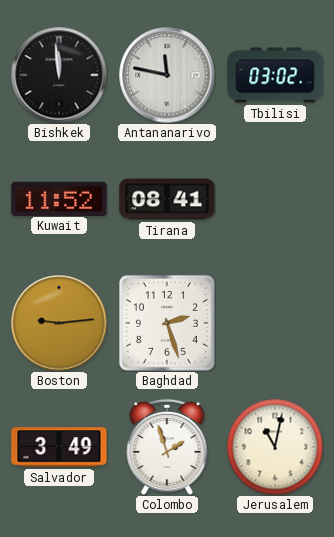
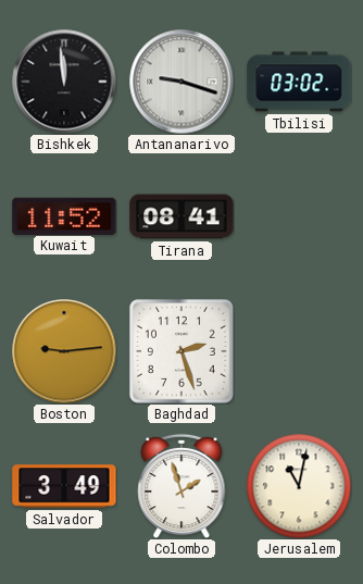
Antananarivo: 11:47 -> 9:18
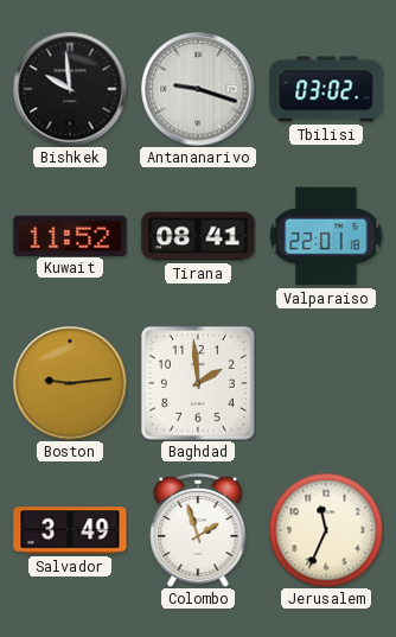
Bishkek: 11:59 -> 9:59
Valparaiso: none -> 22:01
Baghdad: 2:27 -> 1:59
Jerusalem: 11:02 -> 11:34
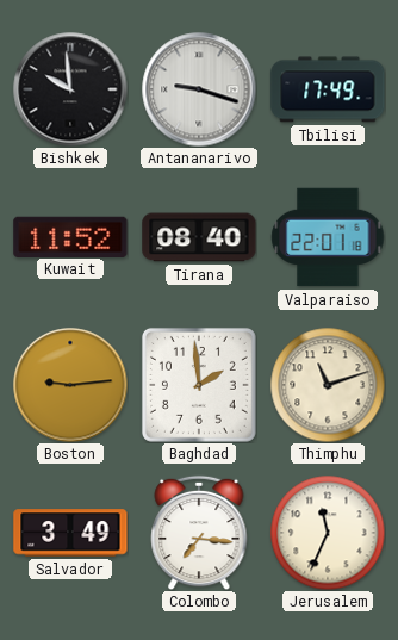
Tbilisi: 03:02 -> 17:49
Tirana: 08:41 -> 08:40
Thimphu: none -> 11:12
Colombo: 1:57 -> 7:16
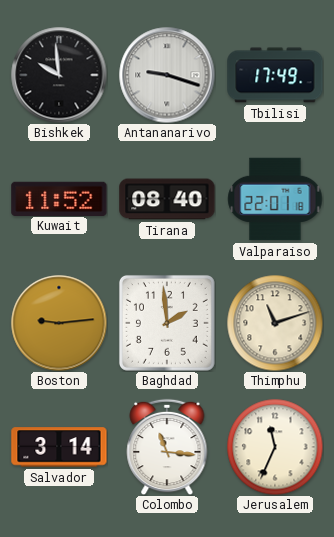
Salvador: 3:49 -> 3:14
Colombo: 7:16 -> 11:16
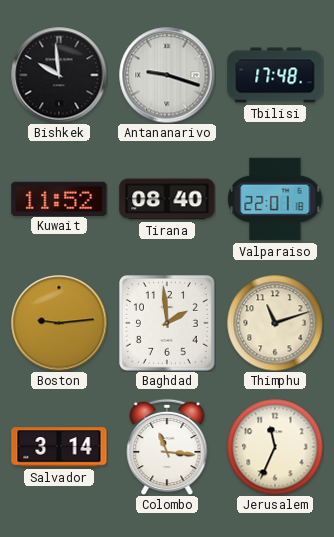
Tbilisi: 17:49 -> 17:48
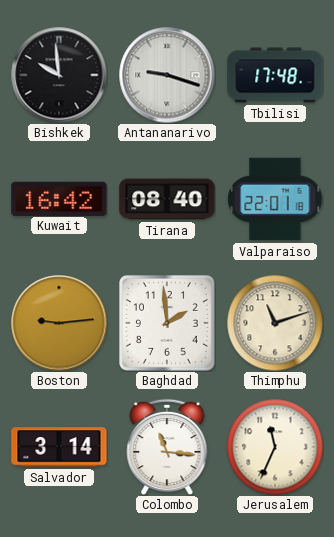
Kuwait: 11:52 -> 16:42
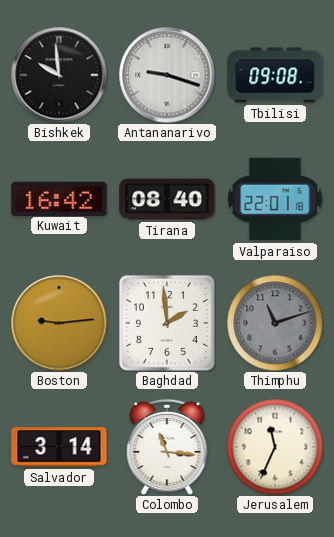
Tbilisi: 17:48 -> 09:08
Thimphu dial: cream -> grey
